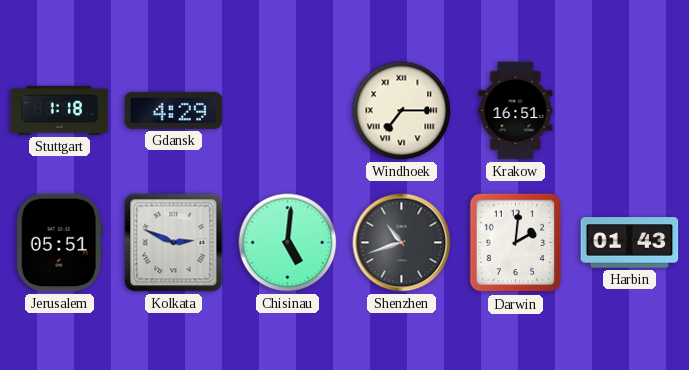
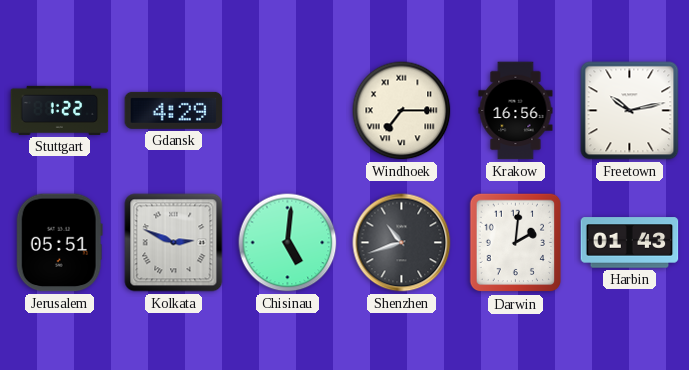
Stuttgart: 1:18 -> 1:22
Krakow: 16:51 -> 16:56
Freetown: none -> 10:13
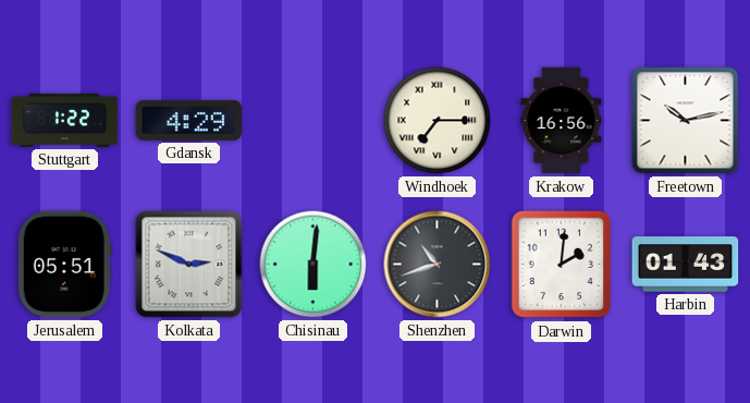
Chisinau: 5:01 -> 6:01
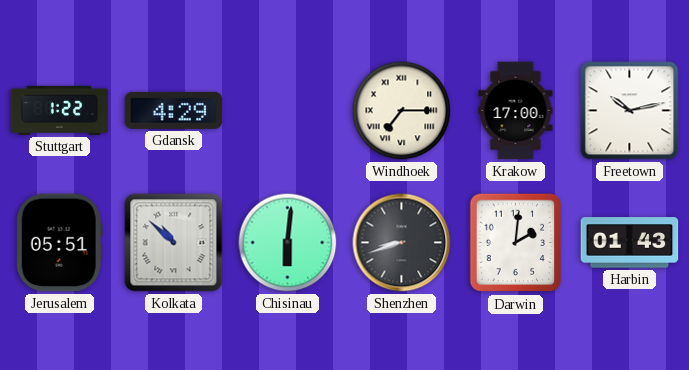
Krakow: 16:56 -> 17:00
Kolkata: 2:49 -> 10:52
Shenzhen: 10:42 -> 8:42
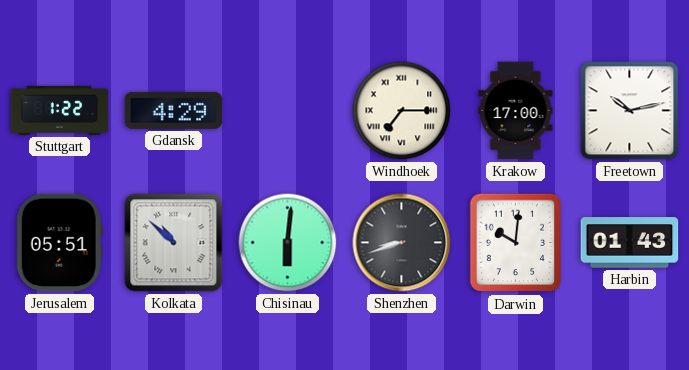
Darwin: 2:01 -> 10:01
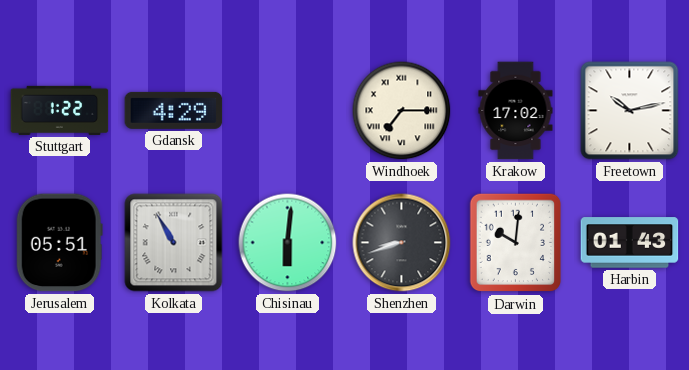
Krakow: 17:00 -> 17:02
Kolkata: 10:52 -> 10:55
